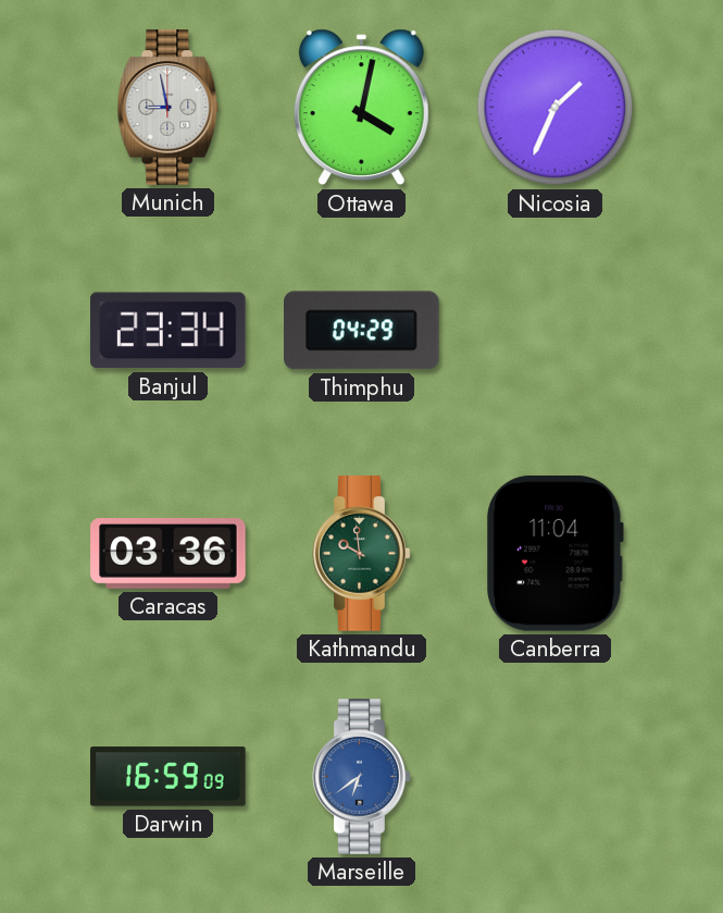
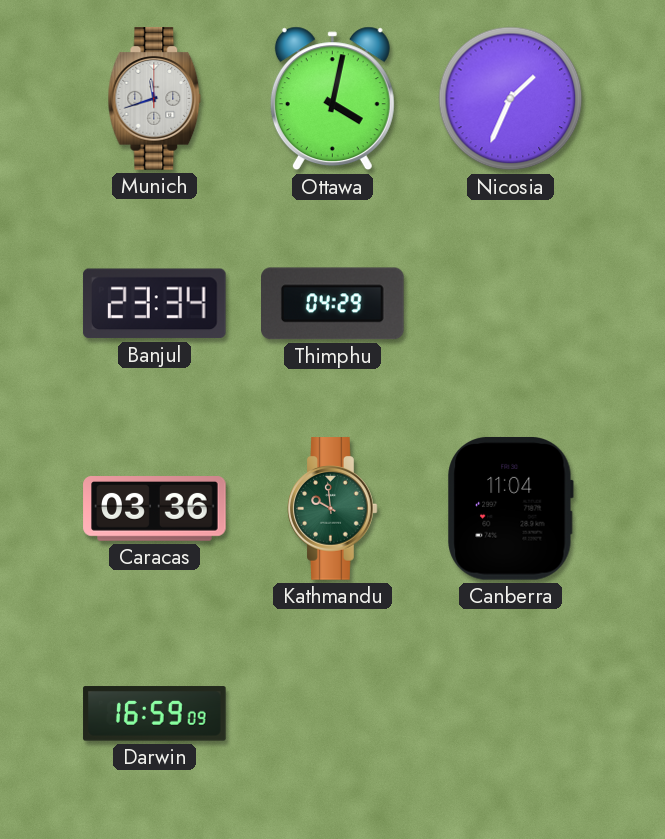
Munich: 8:58 -> 11:42
Marseille: 6:39 -> none
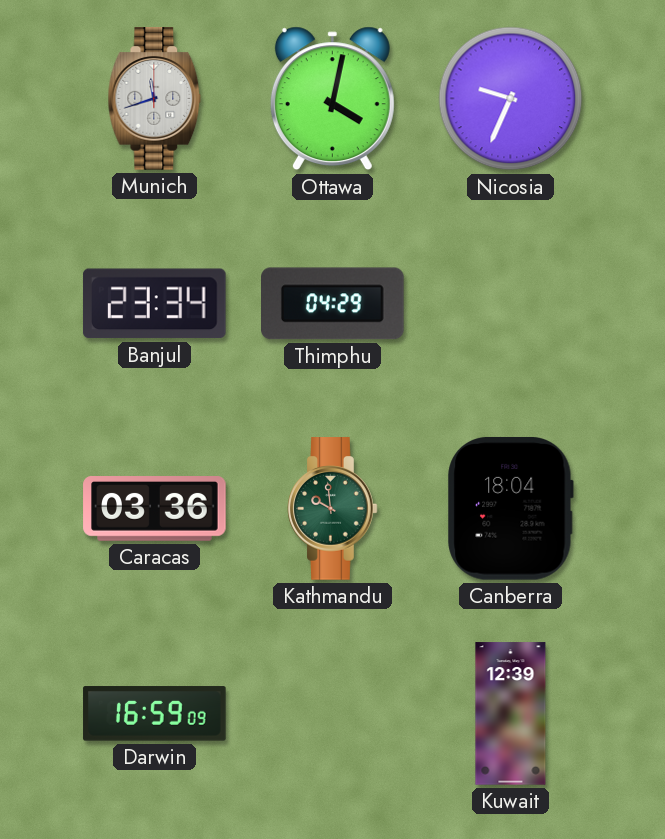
Nicosia: 1:34 -> 9:34
Canberra: 11:04 -> 18:04
Kuwait: none -> 12:39
